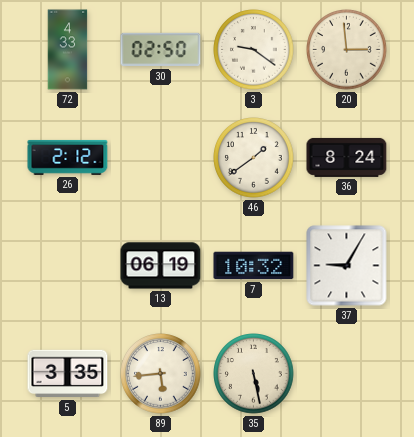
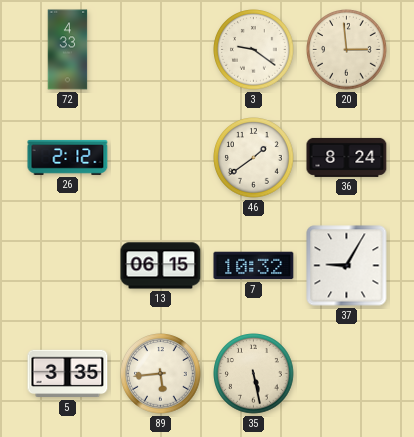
30: 02:50 -> none
13: 06:19 -> 06:15
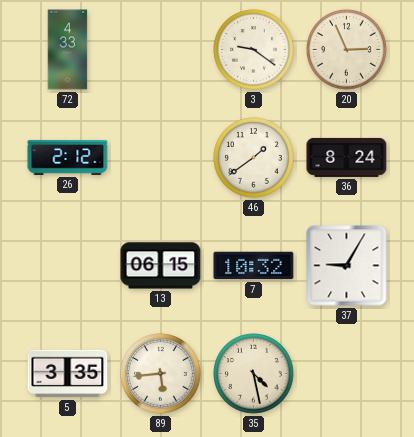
20: 2:59 -> 2:56
35: 5:28 -> 4:28
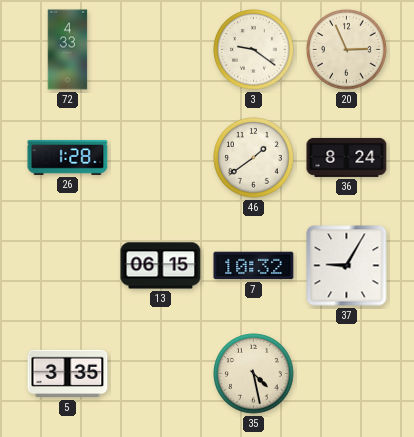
26: 2:12 -> 1:28
89: 5:44 -> none
